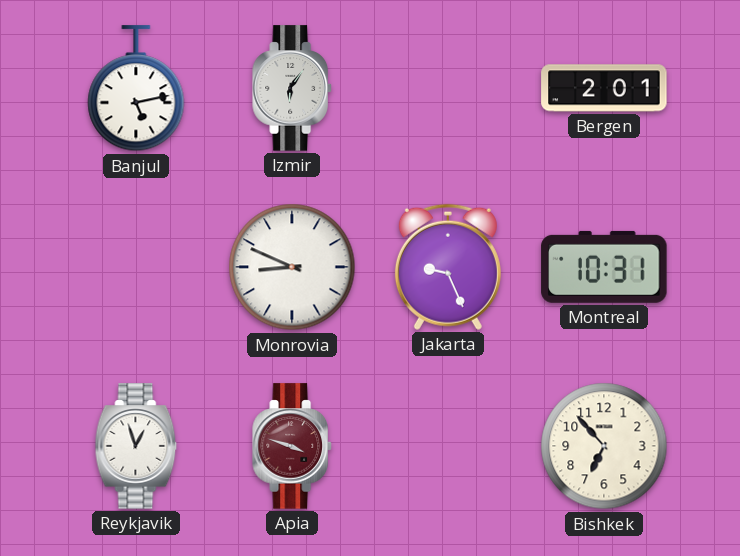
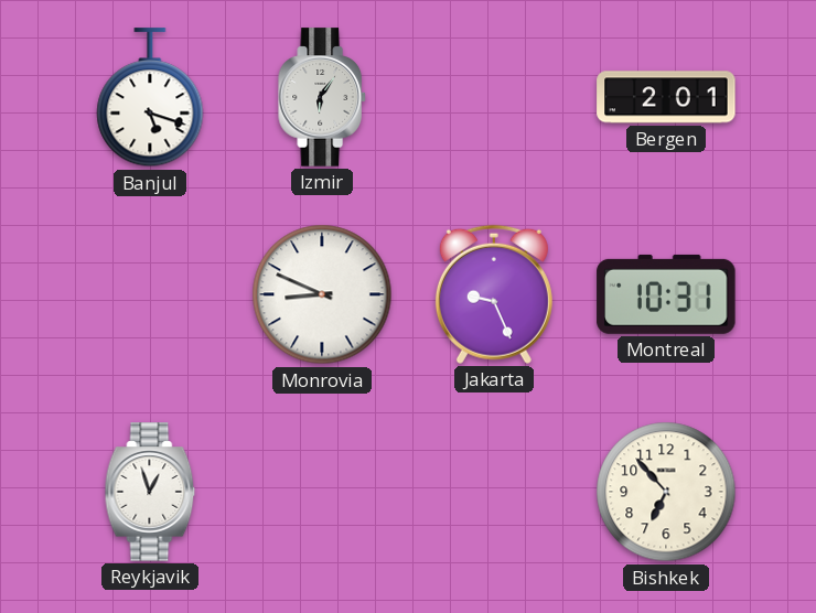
Banjul: 5:13 -> 5:18
Apia: 3:48 -> none
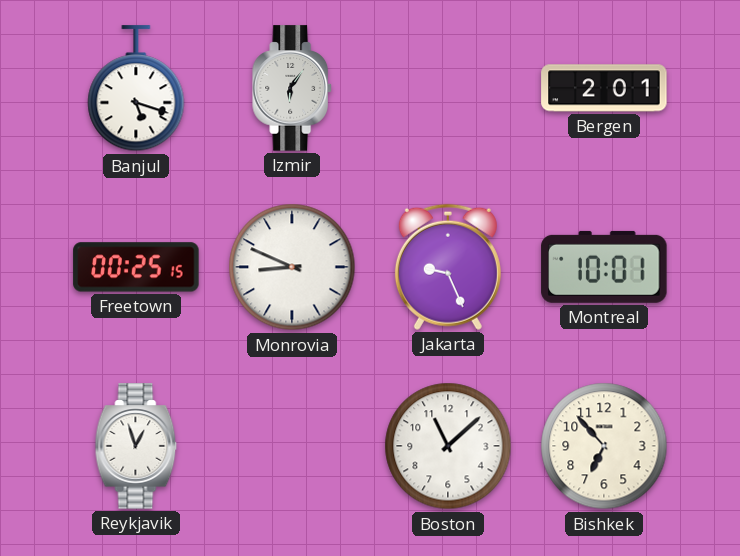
Freetown: none -> 00:25
Montreal: 10:31 -> 10:01
Boston: none -> 11:08
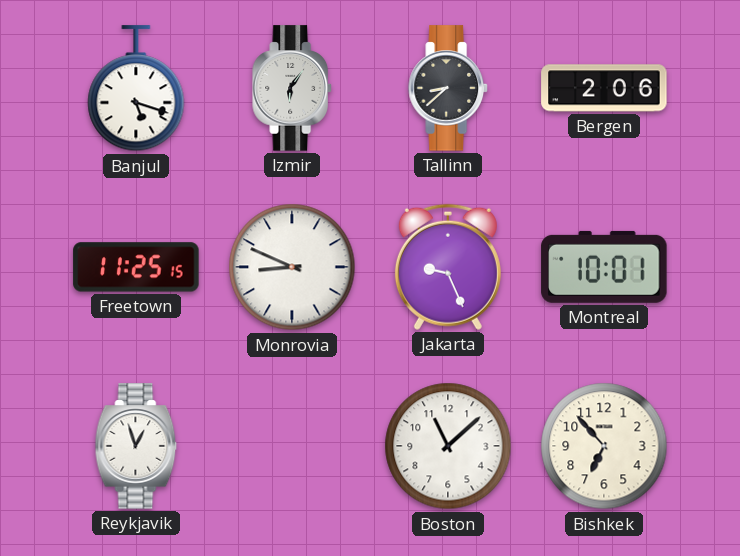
Tallinn: none -> 8:38
Bergen: 2:01 -> 2:06
Freetown: 00:25 -> 11:25
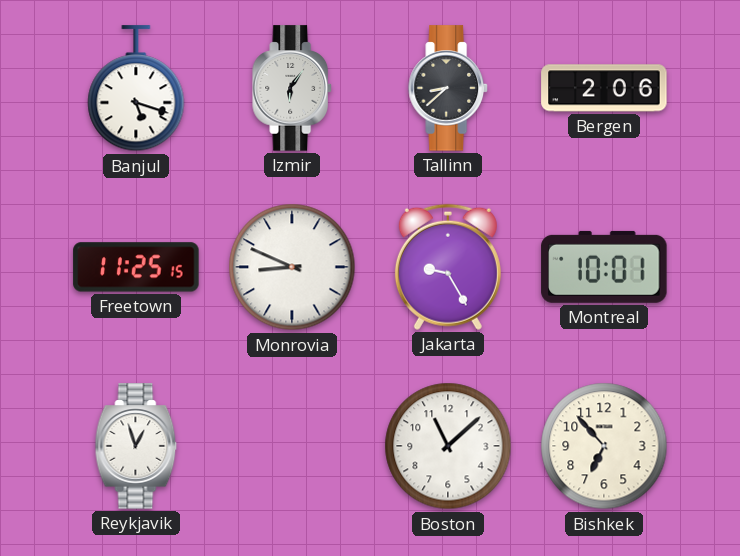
Jakarta: 9:26 -> 9:25
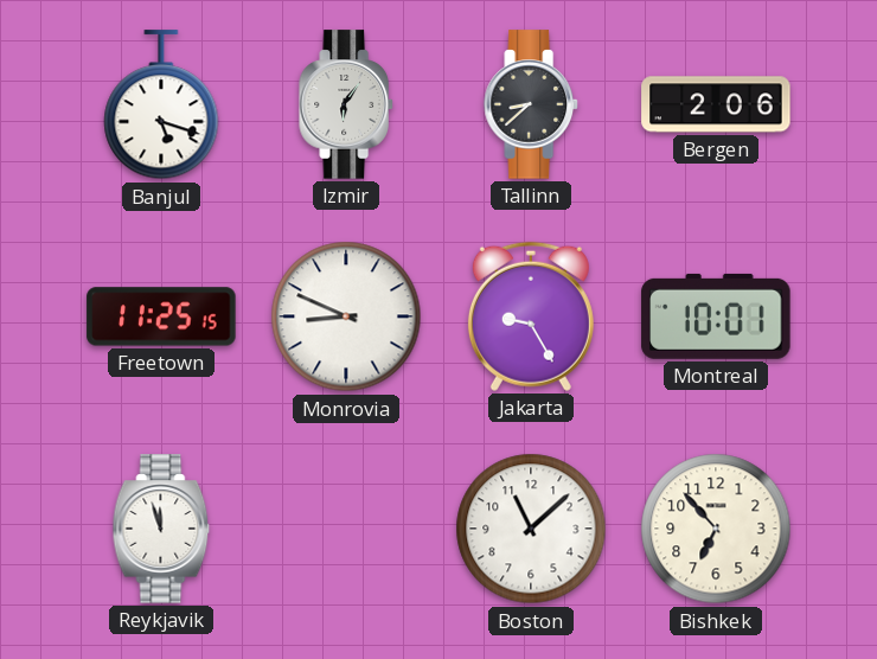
Reykjavik: 12:57 -> 11:57
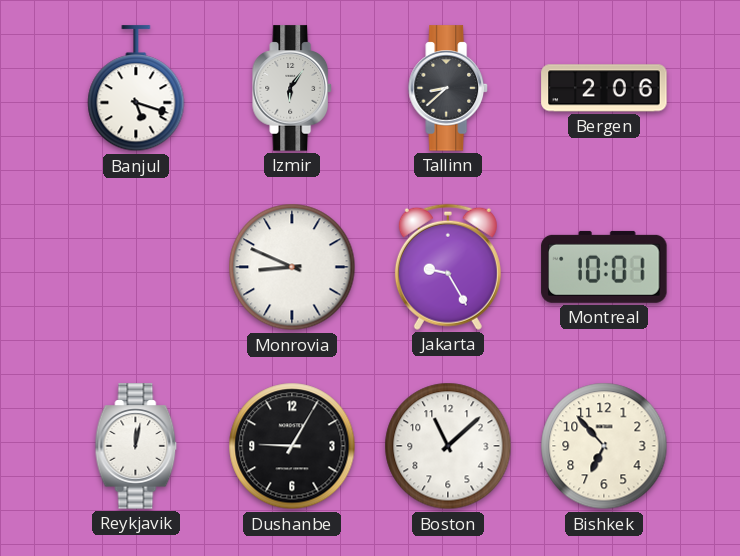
Freetown: 11:25 -> none
Reykjavik: 11:57 -> 12:02
Dushanbe: none -> 9:05
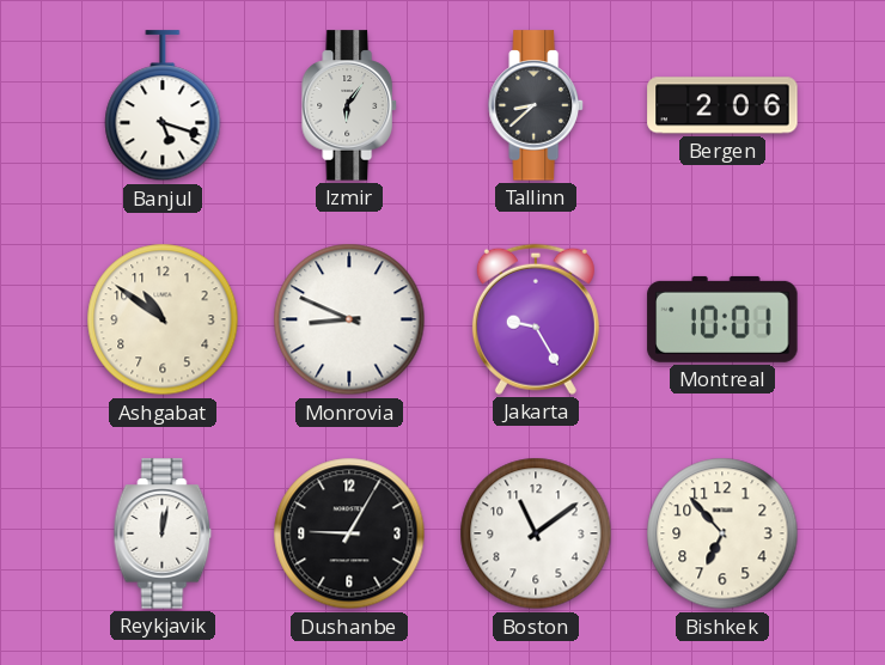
Ashgabat: none -> 10:51
Boston: 11:08 -> 11:09
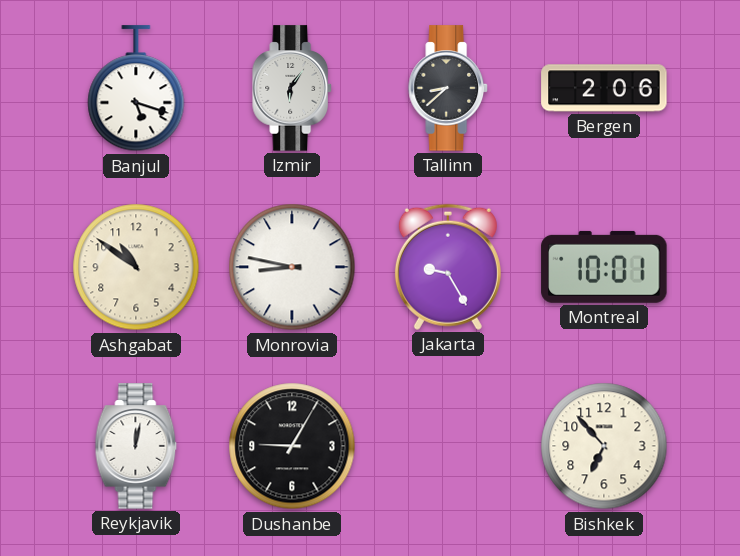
Monrovia: 8:49 -> 8:47
Boston: 11:09 -> none
